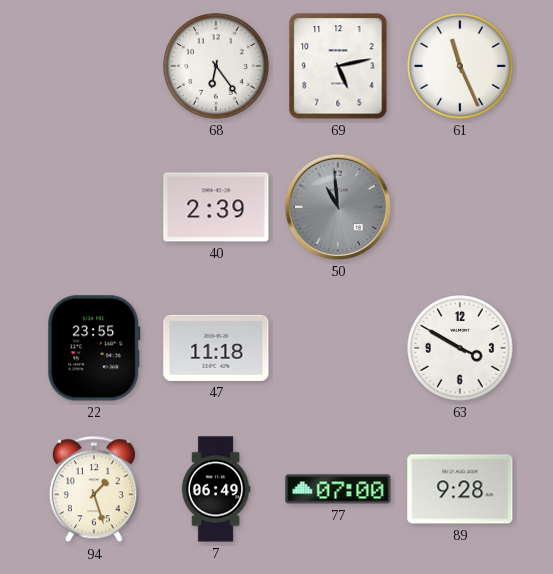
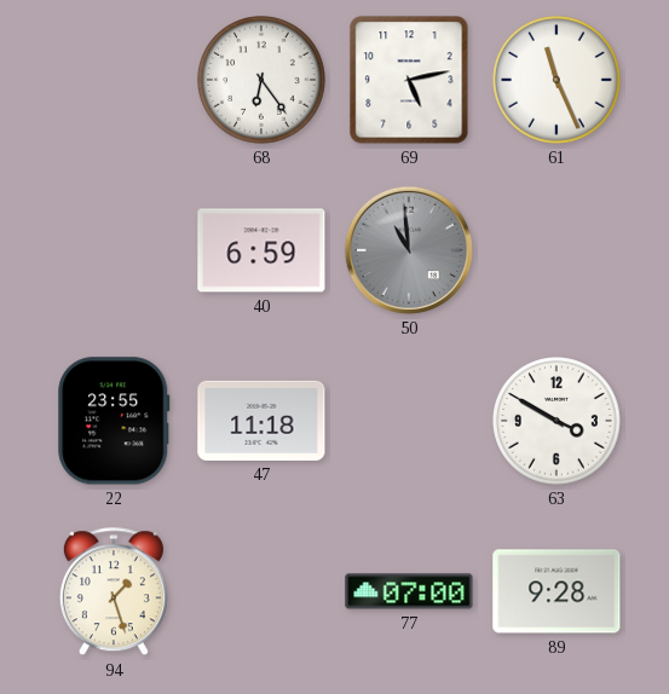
40: 2:39 -> 6:59
7: 06:49 -> none
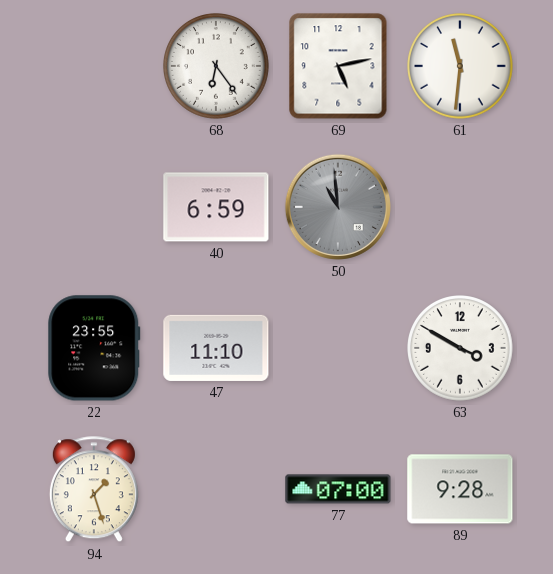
61: 11:26 -> 11:31
47: 11:18 -> 11:10
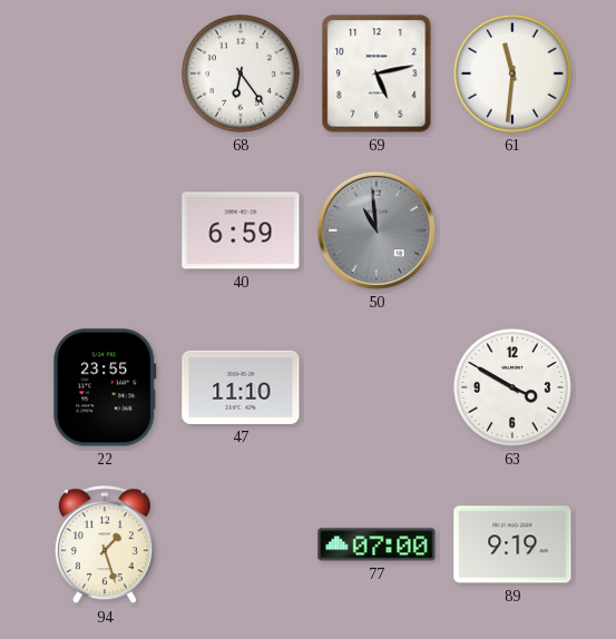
89: 9:28 -> 9:19
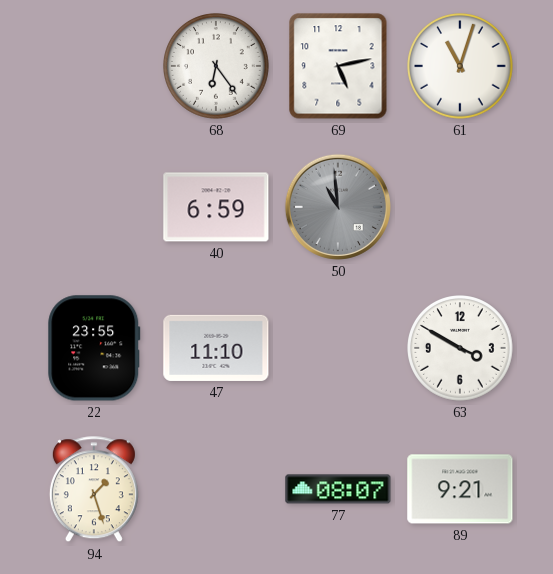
61: 11:31 -> 11:03
77: 07:00 -> 08:07
89: 9:19 -> 9:21
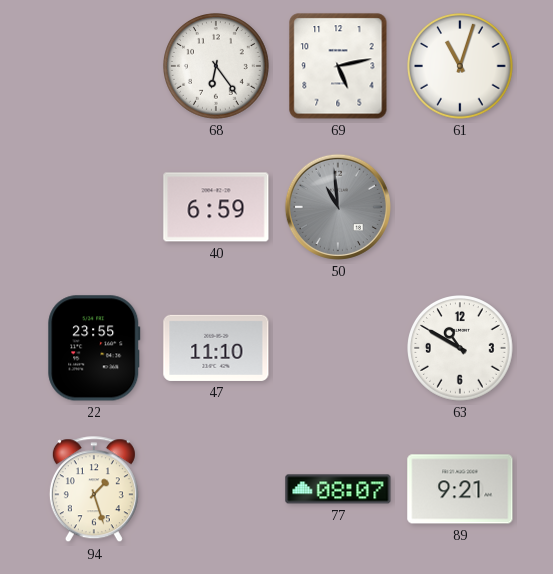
63: 3:50 -> 10:50
